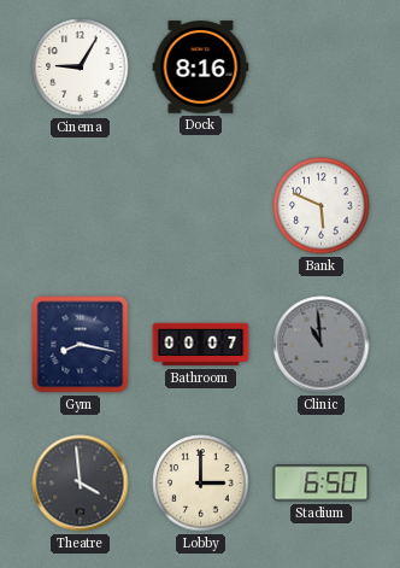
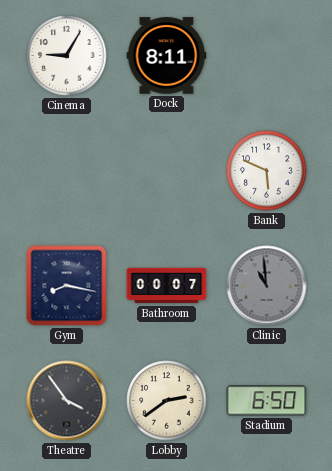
Dock: 8:16 -> 8:11
Theatre: 3:59 -> 3:54
Lobby: 3:00 -> 2:39
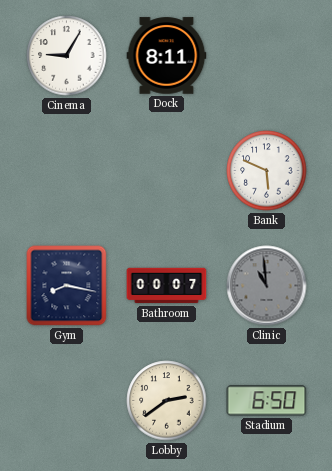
Theatre: 3:54 -> none
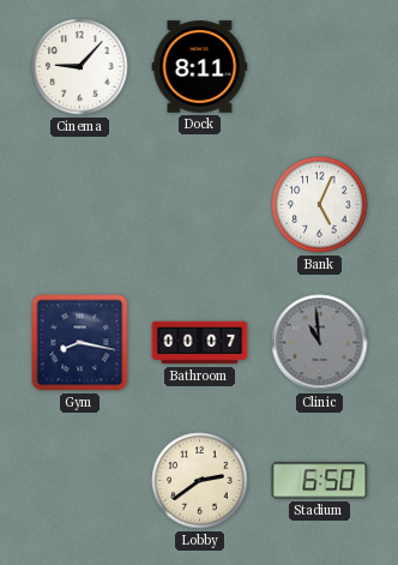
Cinema: 9:05 -> 9:07
Bank: 5:49 -> 5:04
